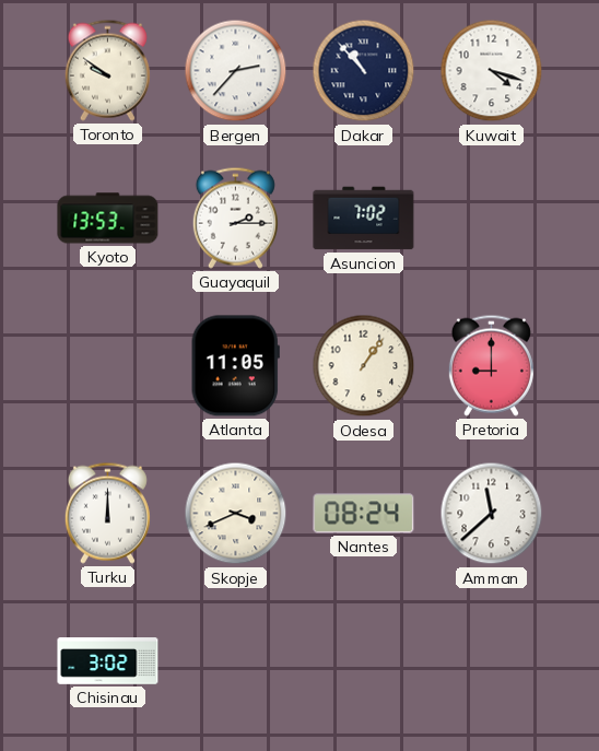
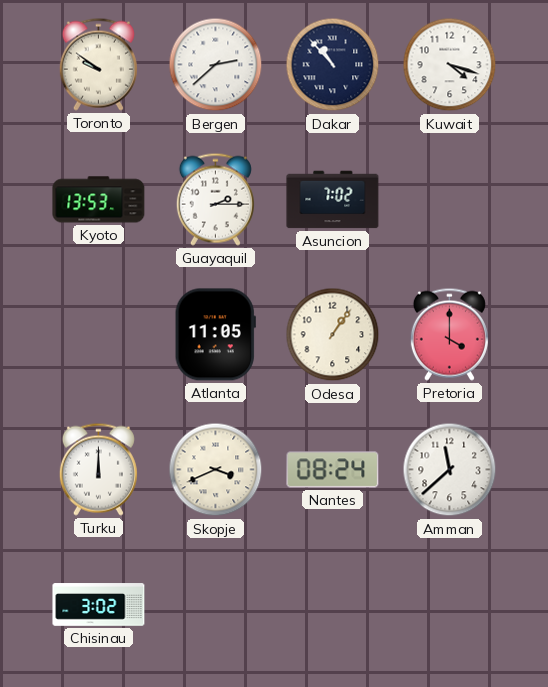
Bergen: 2:37 -> 2:38
Pretoria: 9:00 -> 4:00
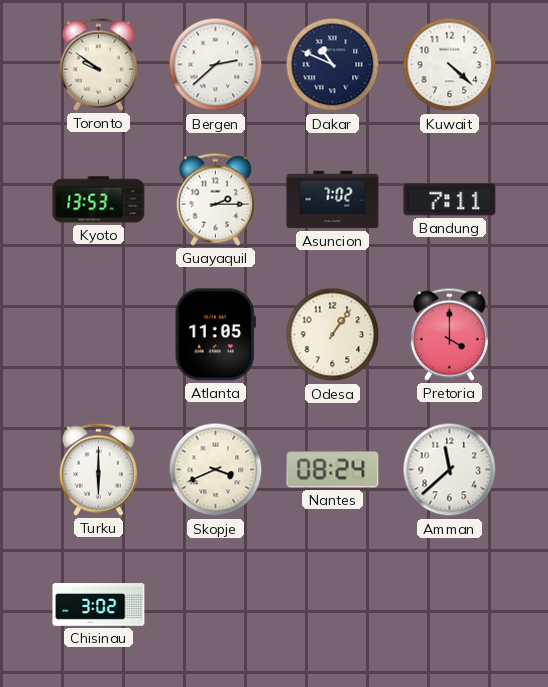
Dakar: 10:53 -> 10:49
Kuwait: 4:18 -> 4:22
Bandung: none -> 7:11
Turku: 12:00 -> 6:00
